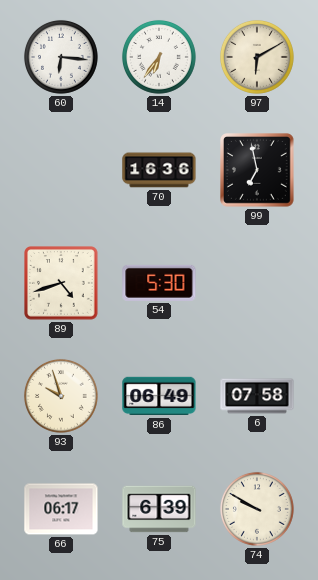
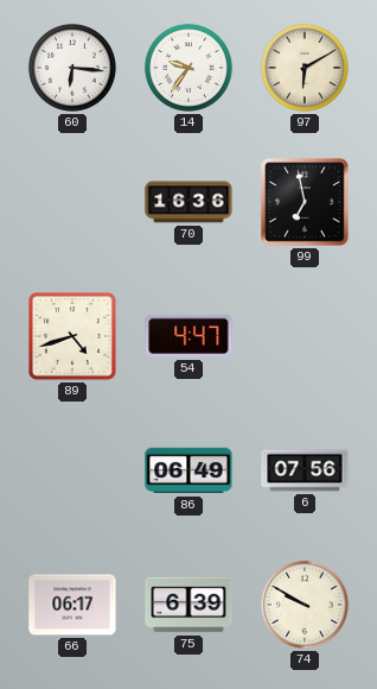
14: 6:36 -> 9:36
54: 5:30 -> 4:47
93: 9:57 -> none
6: 07:58 -> 07:56
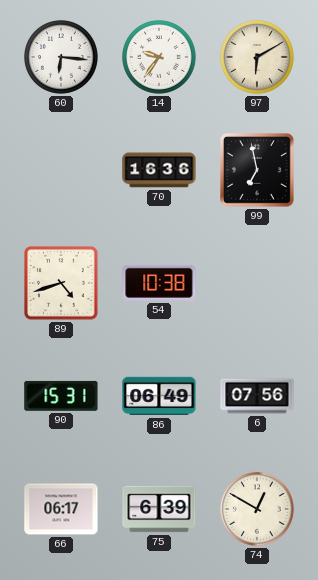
54: 4:47 -> 10:38
90: none -> 15:31
74: 9:50 -> 12:50
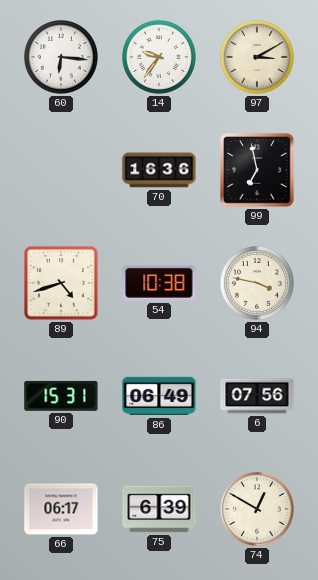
97: 6:10 -> 3:10
94: none -> 3:47
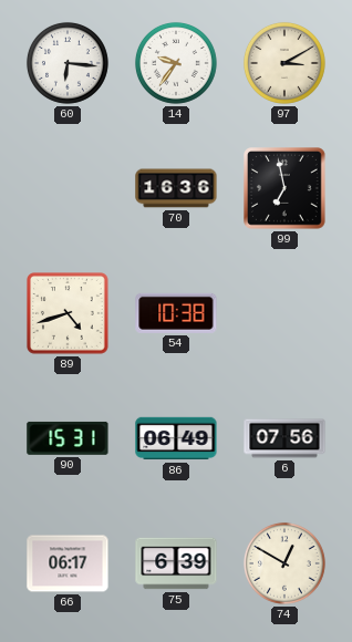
94: 3:47 -> none
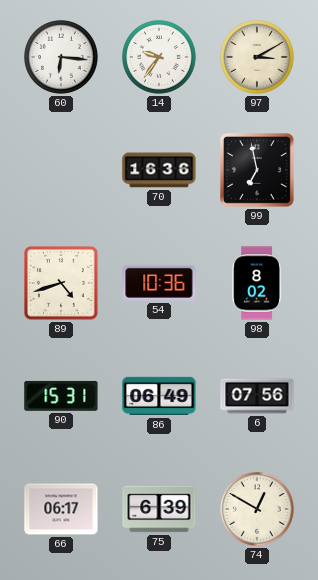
54: 10:38 -> 10:36
98: none -> 8:02
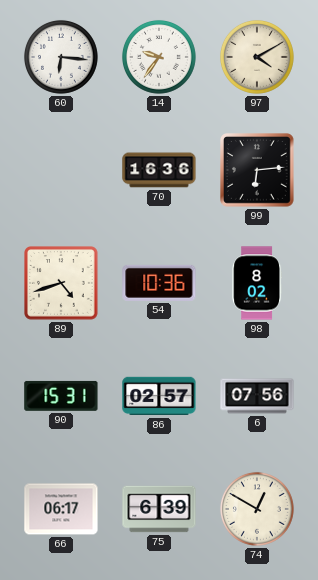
97: 3:10 -> 4:10
99: 6:58 -> 6:14
86: 06:49 -> 02:57
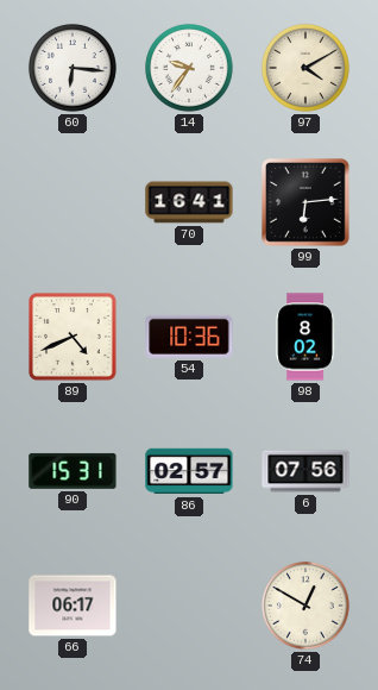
70: 16:36 -> 16:41
89: 4:42 -> 4:41
75: 6:39 -> none
